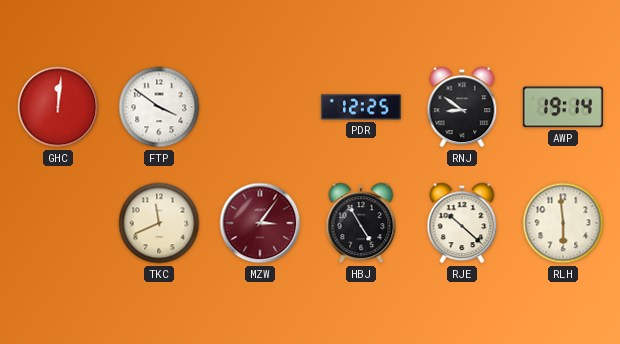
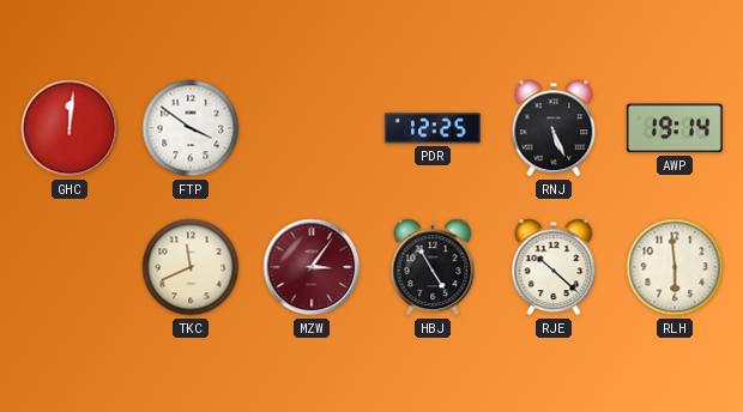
RNJ: 8:51 -> 5:26
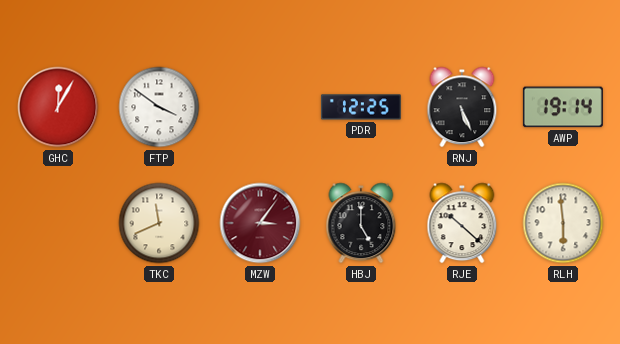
GHC: 12:01 -> 12:05
HBJ: 4:55 -> 5:00
